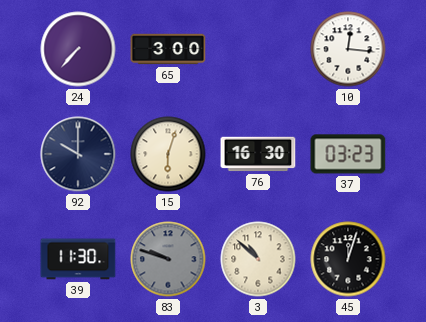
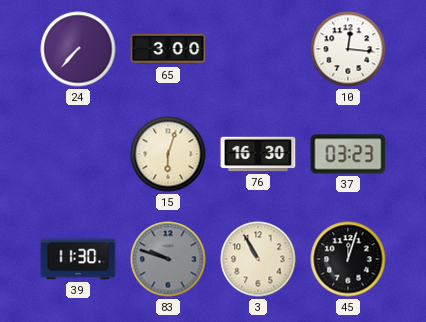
92: 10:00 -> none
3: 10:52 -> 10:55
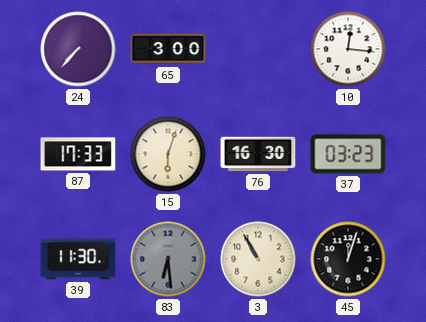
87: none -> 17:33
83: 9:48 -> 6:29
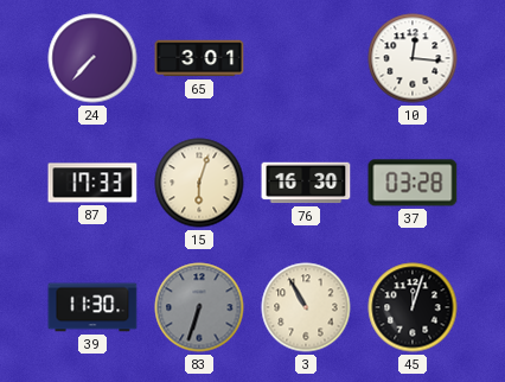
65: 3:00 -> 3:01
37: 03:23 -> 03:28
83: 6:29 -> 6:33
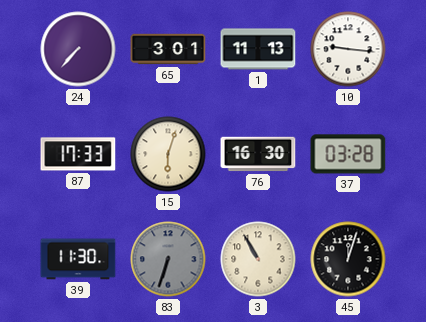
1: none -> 11:13
10: 12:16 -> 9:16
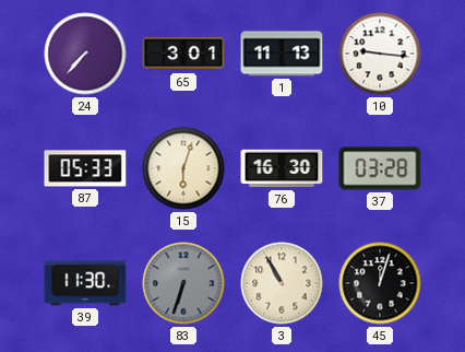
87: 17:33 -> 05:33
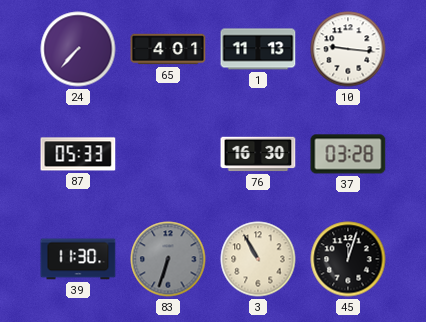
65: 3:01 -> 4:01
15: 6:03 -> none
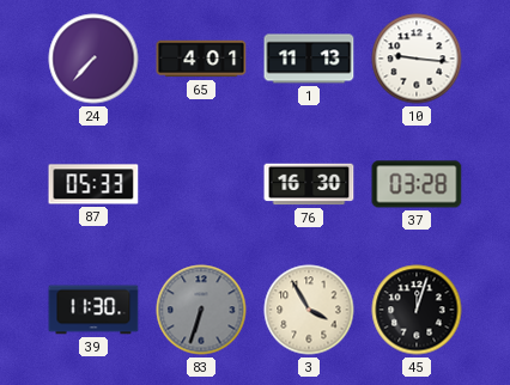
3: 10:55 -> 3:55
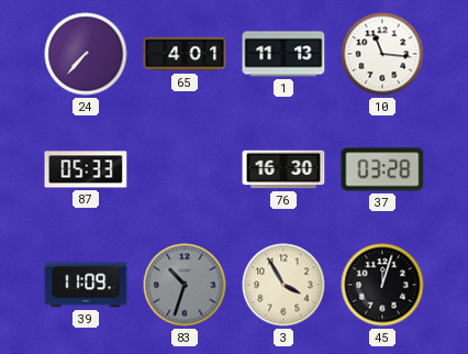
10: 9:16 -> 11:16
39: 11:30 -> 11:09
83: 6:33 -> 10:33
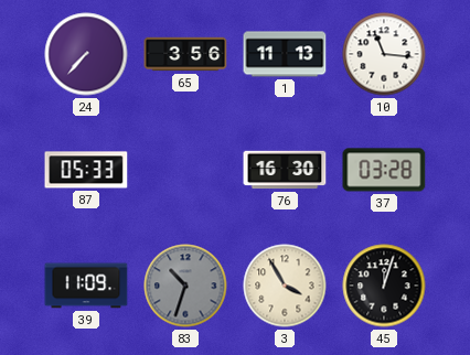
65: 4:01 -> 3:56
